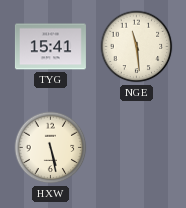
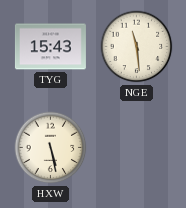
TYG: 15:41 -> 15:43
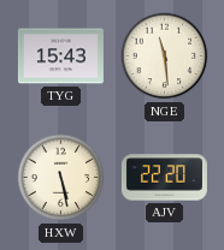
AJV: none -> 22:20
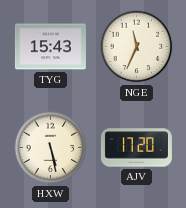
NGE: 11:29 -> 11:34
AJV: 22:20 -> 17:20
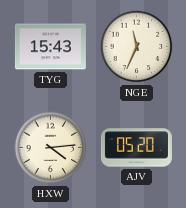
HXW: 5:28 -> 4:14
AJV: 17:20 -> 05:20
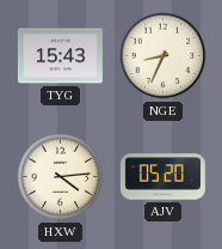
NGE: 11:34 -> 8:34
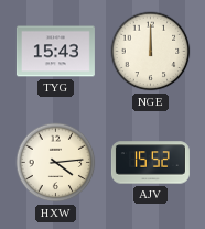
NGE: 8:34 -> 12:00
AJV: 05:20 -> 15:52
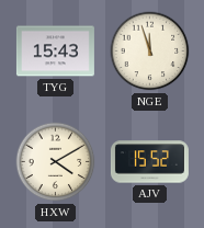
NGE: 12:00 -> 11:57
HXW: 4:14 -> 4:10
